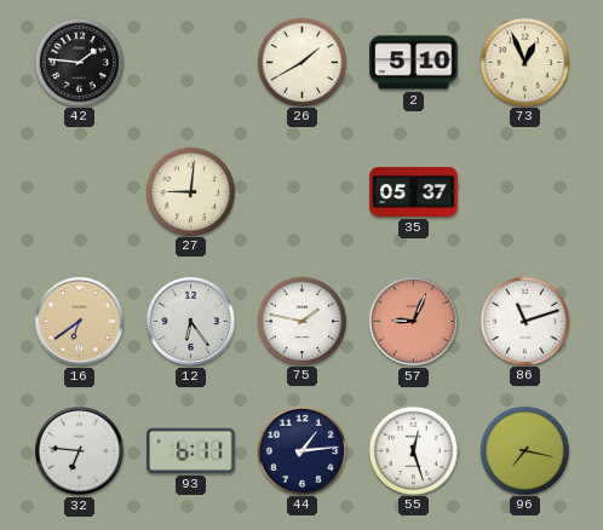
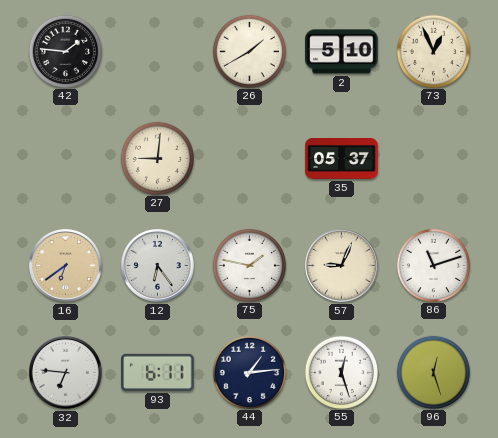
57 dial: salmon -> cream
96: 7:17 -> 12:27
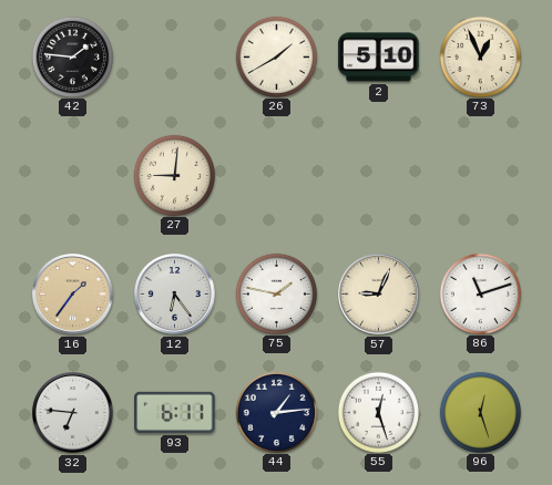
35: 05:37 -> none
16: 6:39 -> 1:36
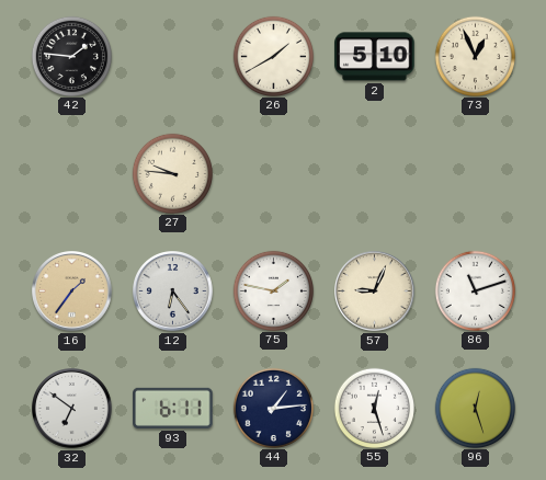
27: 9:01 -> 9:46
32: 6:46 -> 6:51
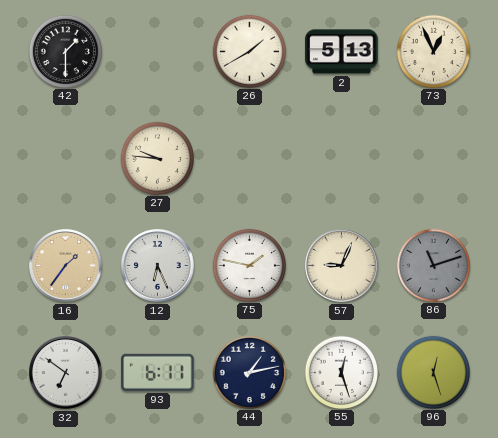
42: 1:46 -> 1:30
2: 5:10 -> 5:13
12: 6:24 -> 6:26
86 dial: white -> grey
44: 1:14 -> 1:13
